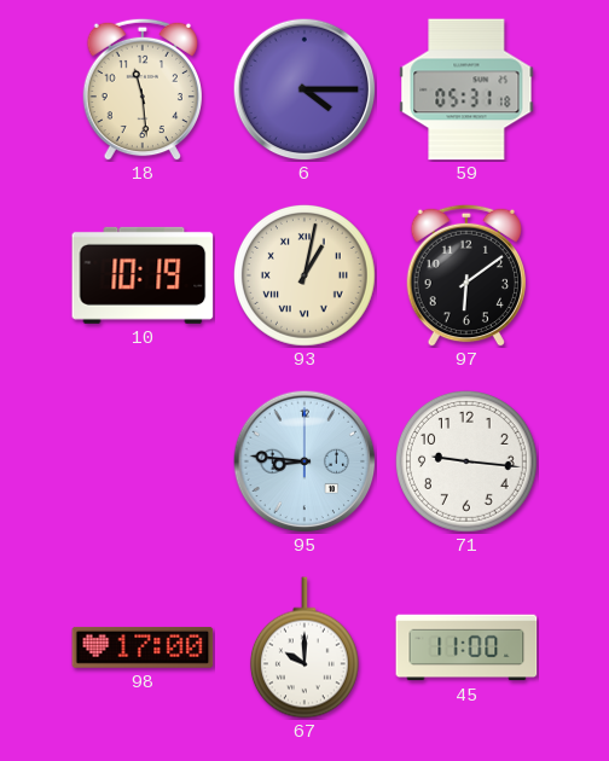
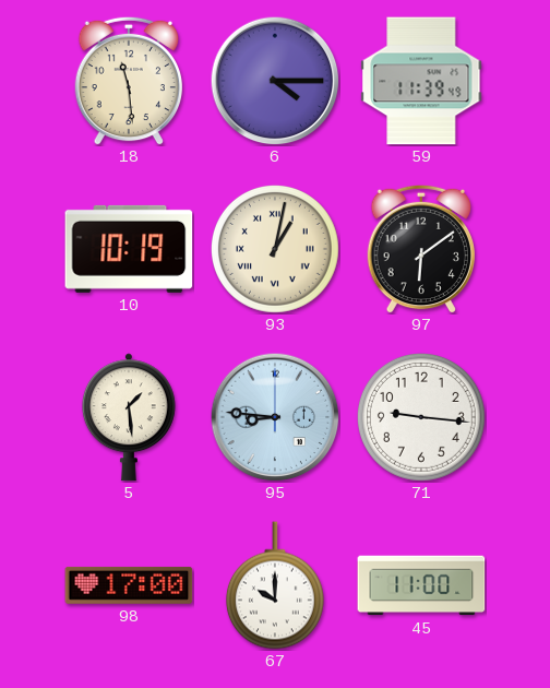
59: 05:31 -> 11:39
5: none -> 1:29
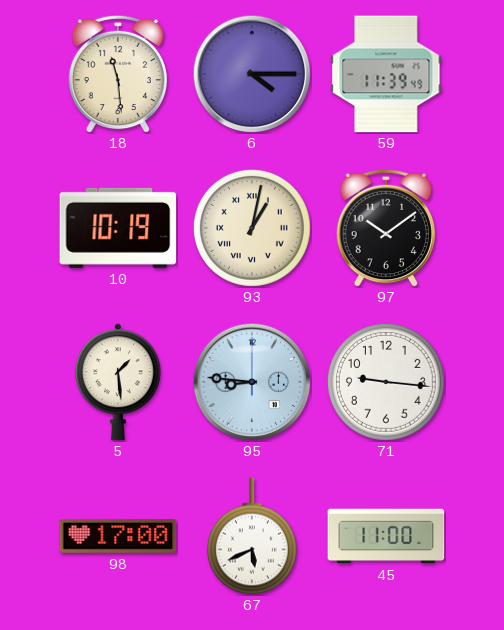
97: 6:09 -> 10:09
67: 10:00 -> 5:41
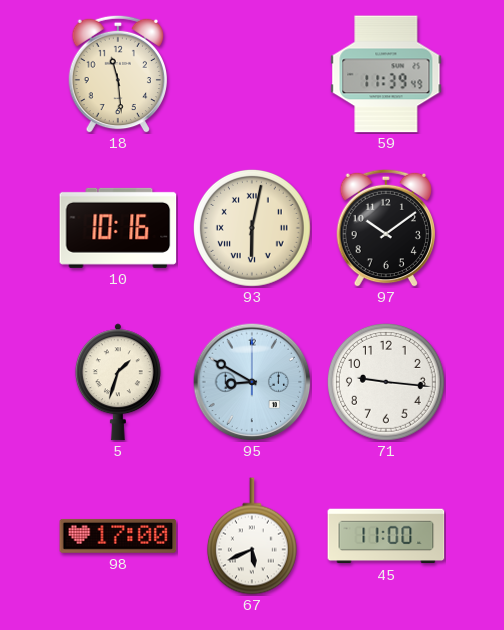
6: 4:15 -> none
10: 10:19 -> 10:16
93: 1:02 -> 6:02
5: 1:29 -> 1:33
95: 8:46 -> 8:50
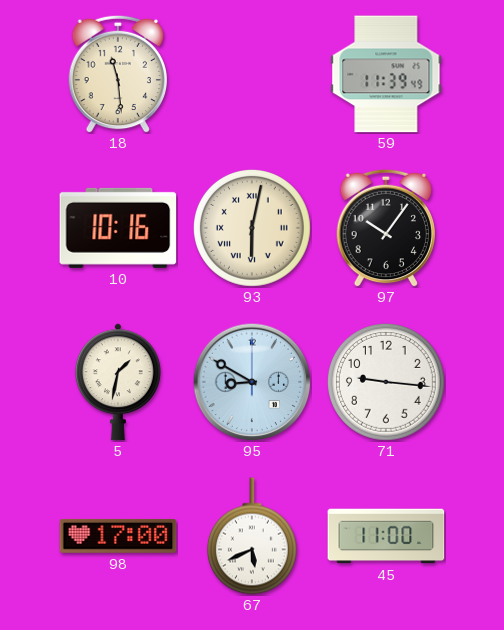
97: 10:09 -> 10:06
5: 1:33 -> 1:32
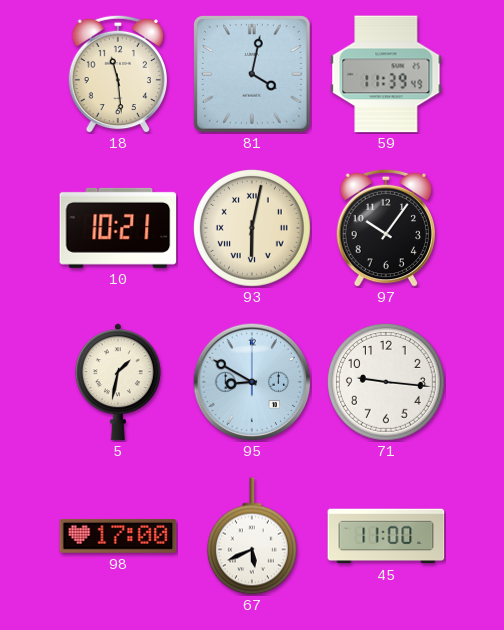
81: none -> 4:02
10: 10:16 -> 10:21
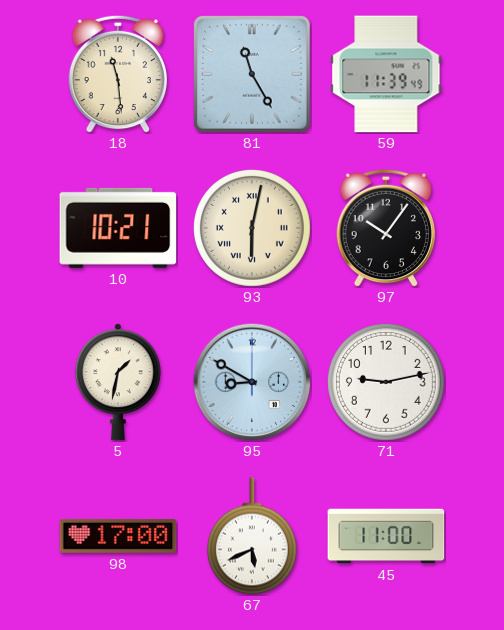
81: 4:02 -> 11:25
71: 9:16 -> 9:13
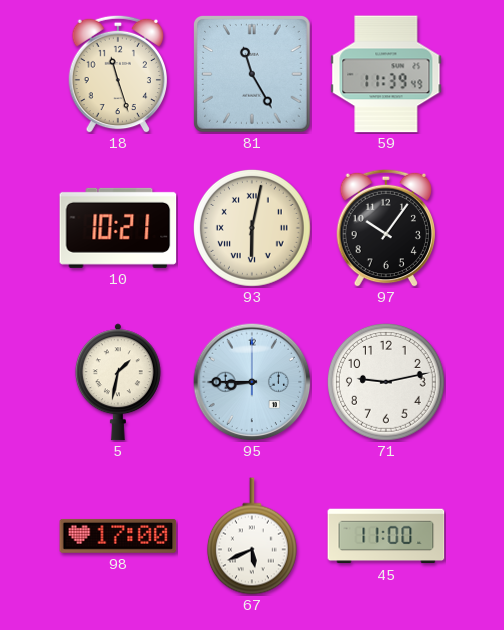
18: 11:29 -> 11:27
95: 8:50 -> 8:45
